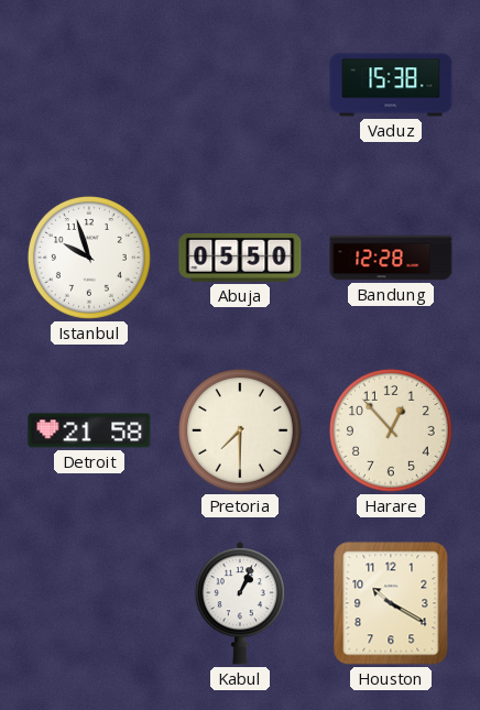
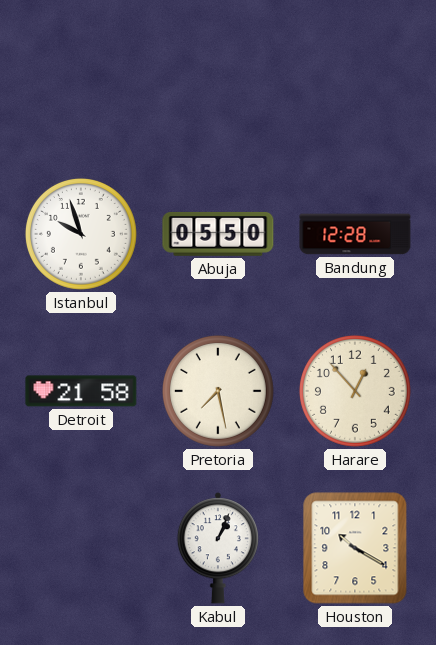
Vaduz: 15:38 -> none
Pretoria: 7:30 -> 7:28
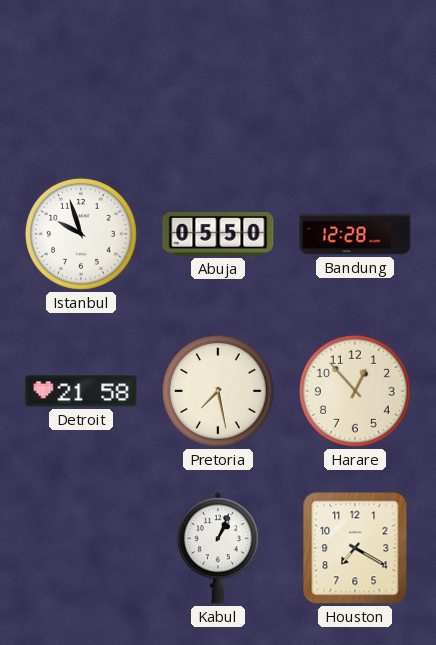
Houston: 10:20 -> 7:20
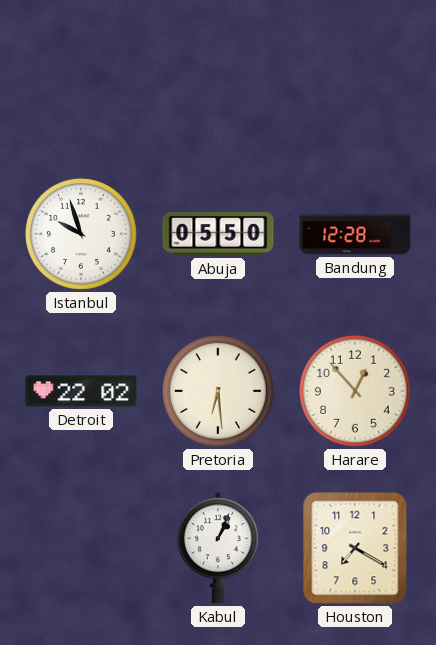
Detroit: 21:58 -> 22:02
Pretoria: 7:28 -> 6:29
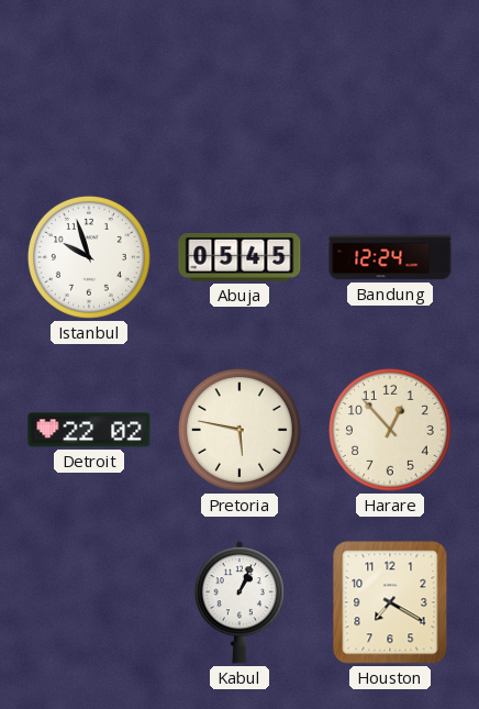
Abuja: 05:50 -> 05:45
Bandung: 12:28 -> 12:24
Pretoria: 6:29 -> 5:47
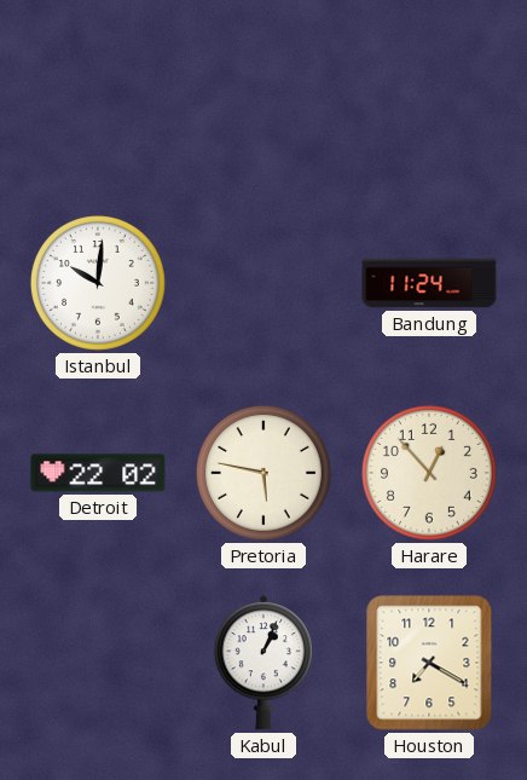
Istanbul: 9:57 -> 10:01
Abuja: 05:45 -> none
Bandung: 12:24 -> 11:24
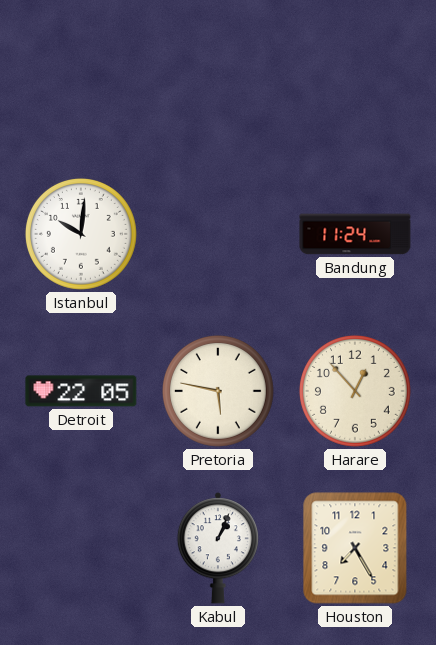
Detroit: 22:02 -> 22:05
Houston: 7:20 -> 7:25
